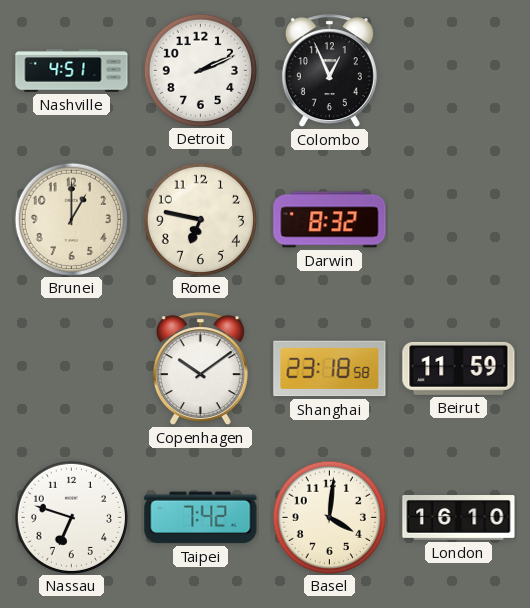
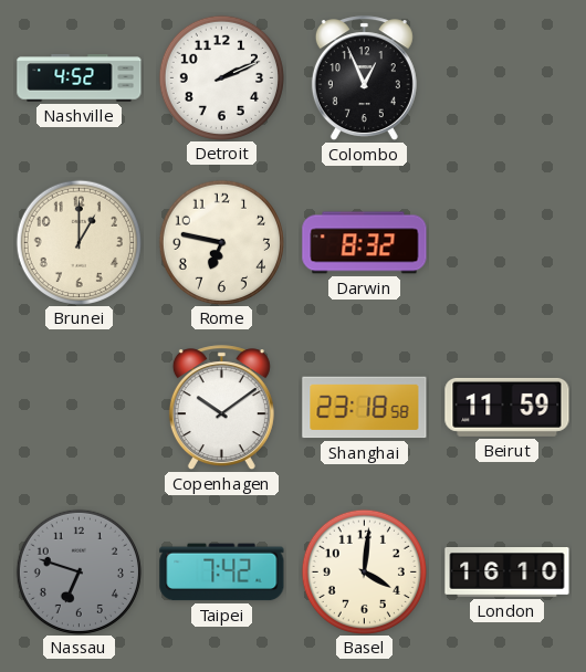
Nashville: 4:51 -> 4:52
Nassau dial: white -> grey
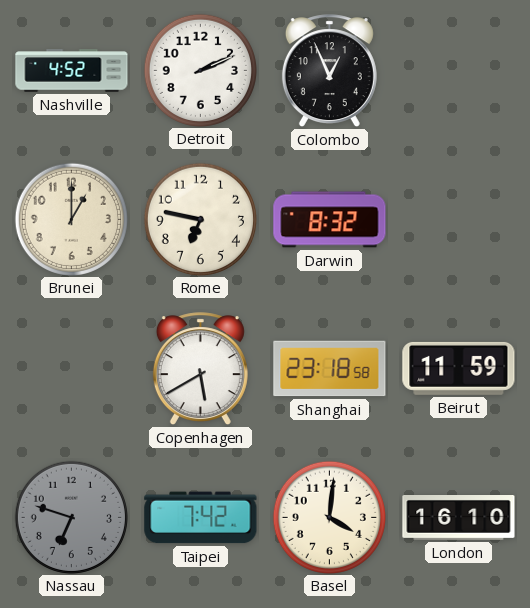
Copenhagen: 10:09 -> 5:40
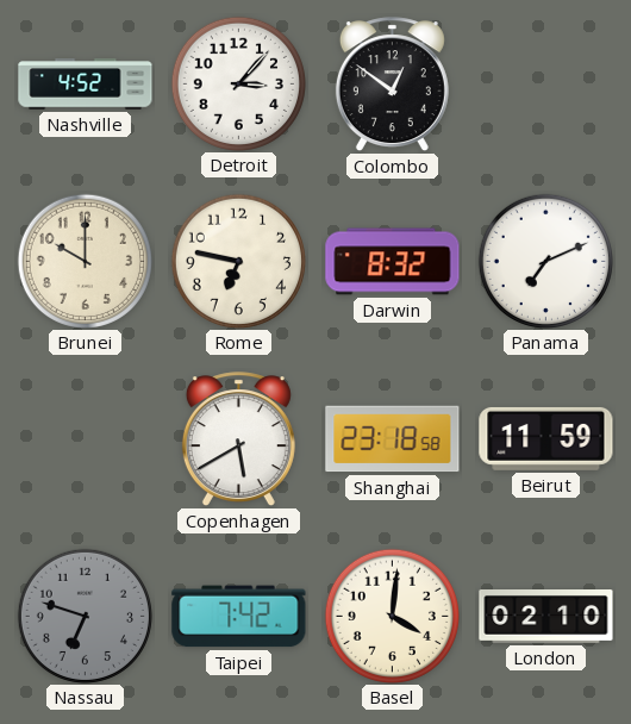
Detroit: 2:11 -> 3:07
Colombo: 12:56 -> 12:51
Brunei: 1:00 -> 10:00
Panama: none -> 7:11
London: 16:10 -> 02:10
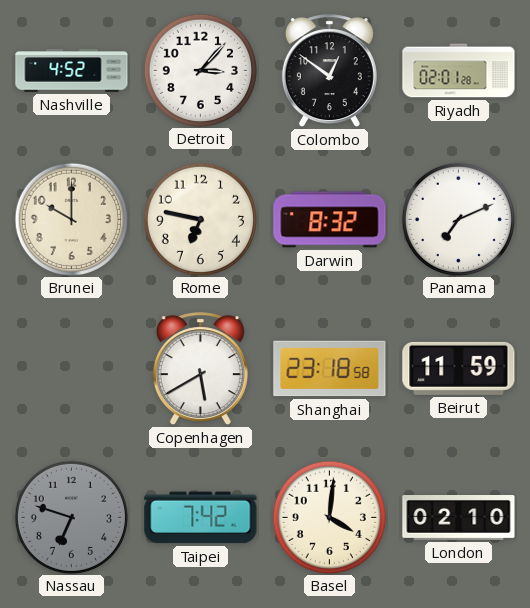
Riyadh: none -> 02:01
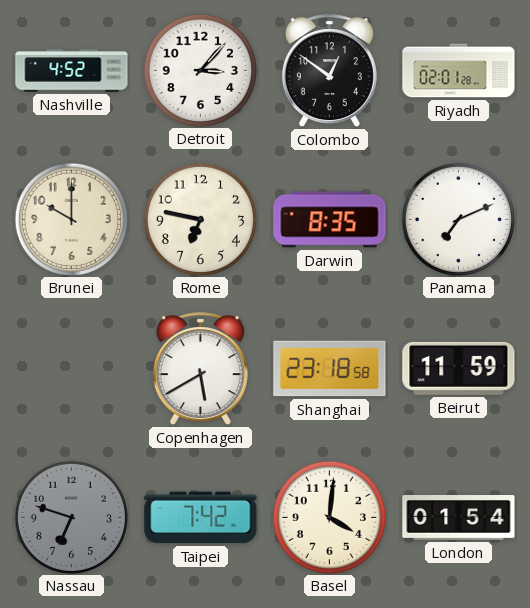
Darwin: 8:32 -> 8:35
London: 02:10 -> 01:54
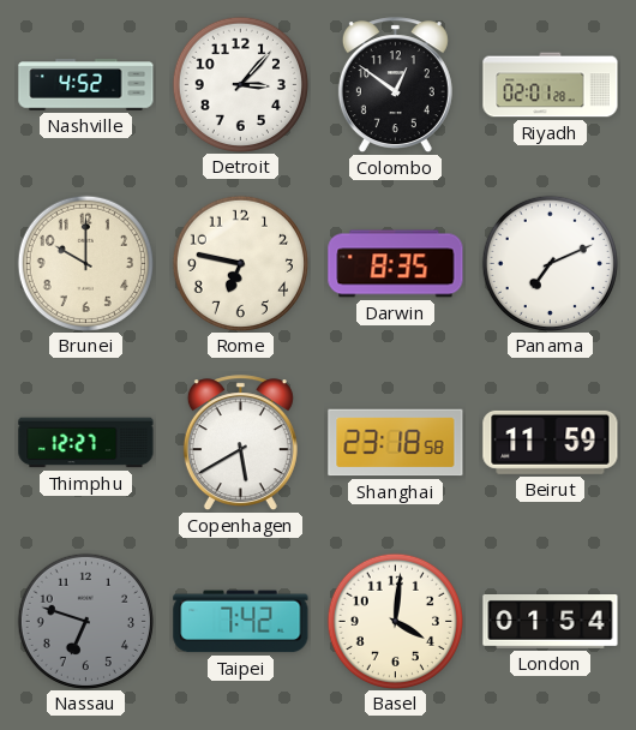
Thimphu: none -> 12:27
